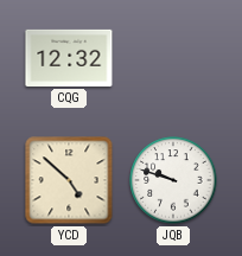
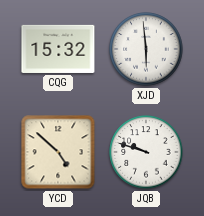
CQG: 12:32 -> 15:32
XJD: none -> 5:59
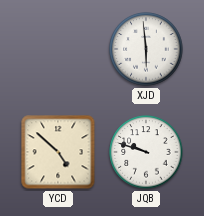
CQG: 15:32 -> none
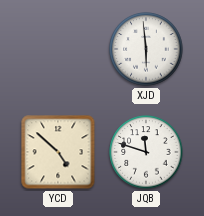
JQB: 9:48 -> 11:48
